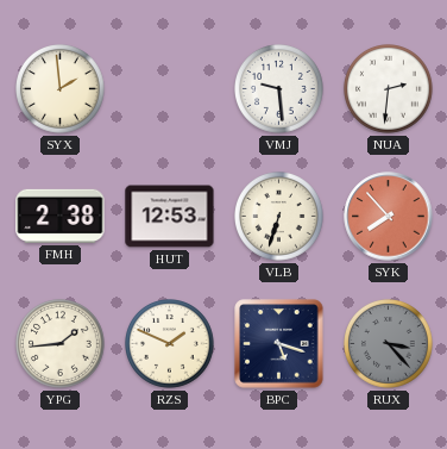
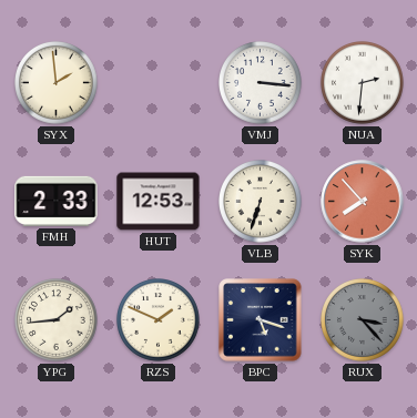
VMJ: 9:29 -> 3:16
FMH: 2:38 -> 2:33
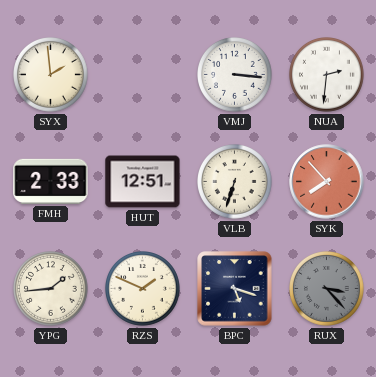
HUT: 12:53 -> 12:51
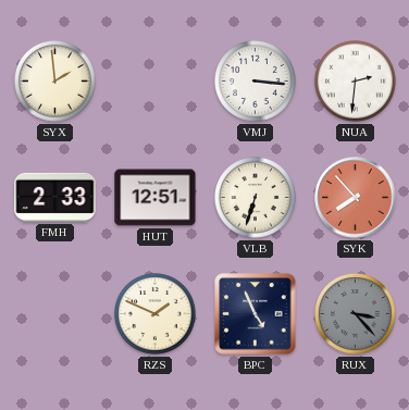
YPG: 1:44 -> none
BPC: 5:18 -> 4:56
